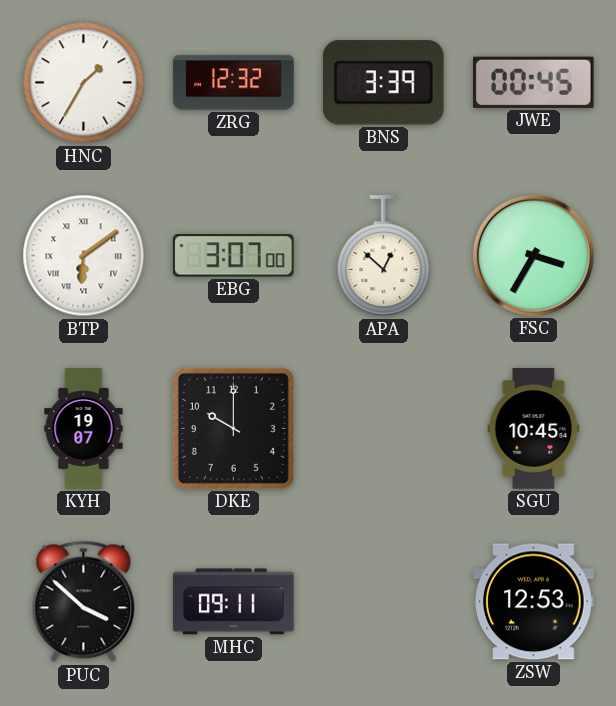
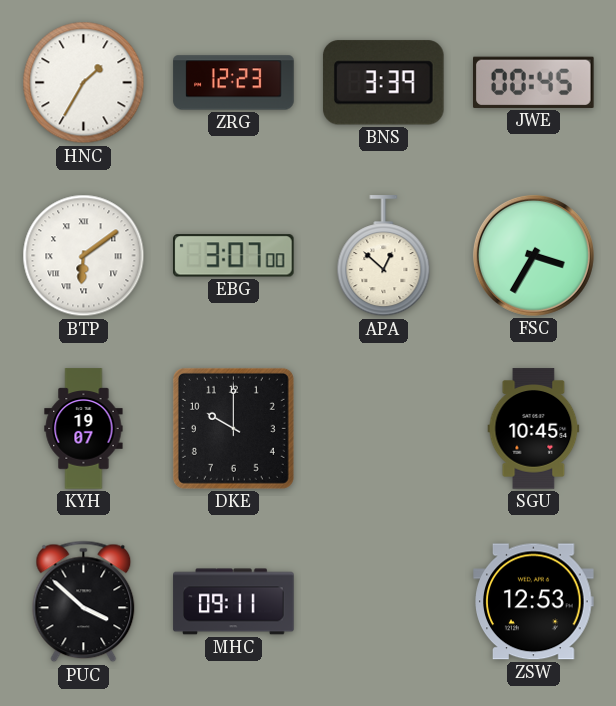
ZRG: 12:32 -> 12:23
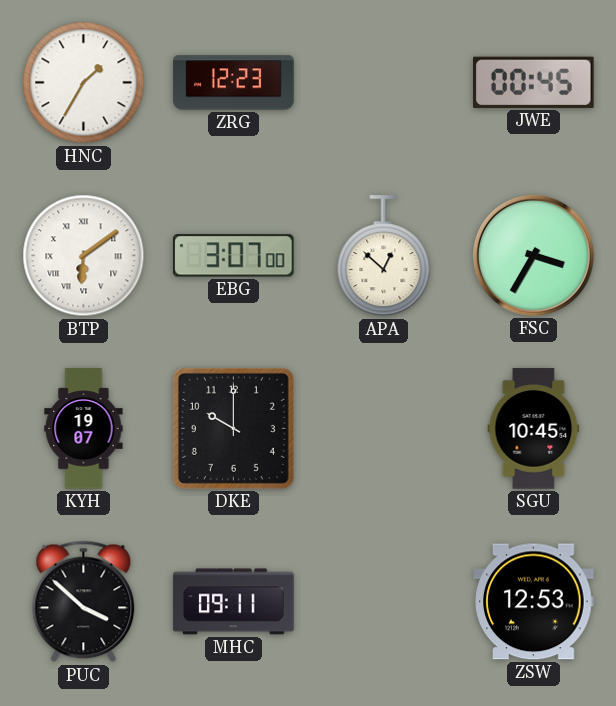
BNS: 3:39 -> none
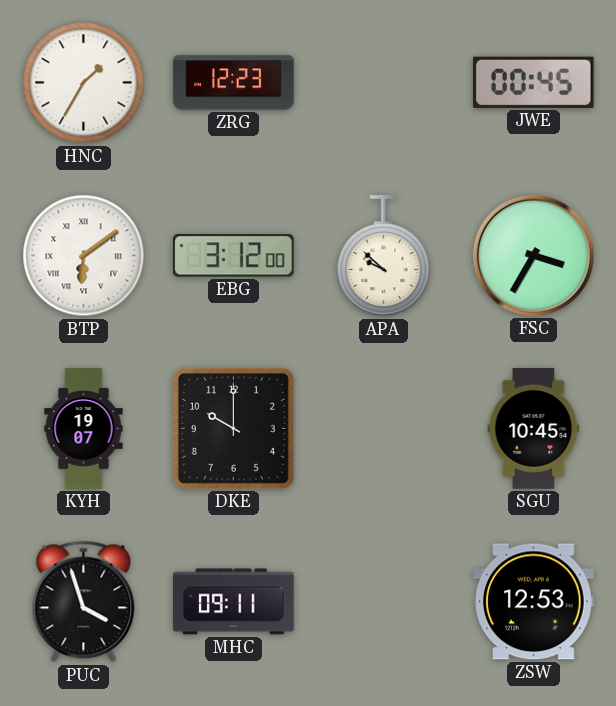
EBG: 3:07 -> 3:12
APA: 12:52 -> 9:52
PUC: 3:52 -> 3:57
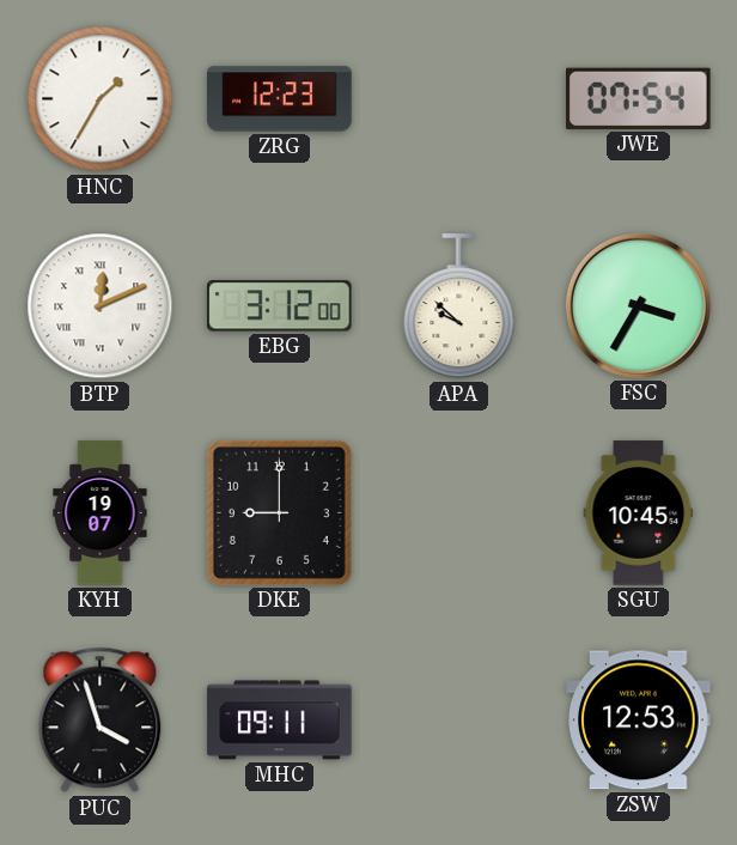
JWE: 00:45 -> 07:54
BTP: 6:09 -> 12:11
DKE: 10:00 -> 9:00
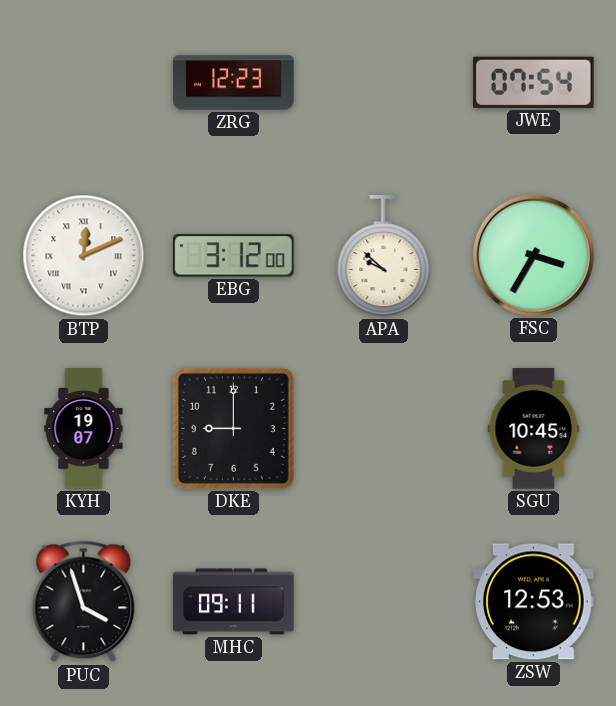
HNC: 1:35 -> none
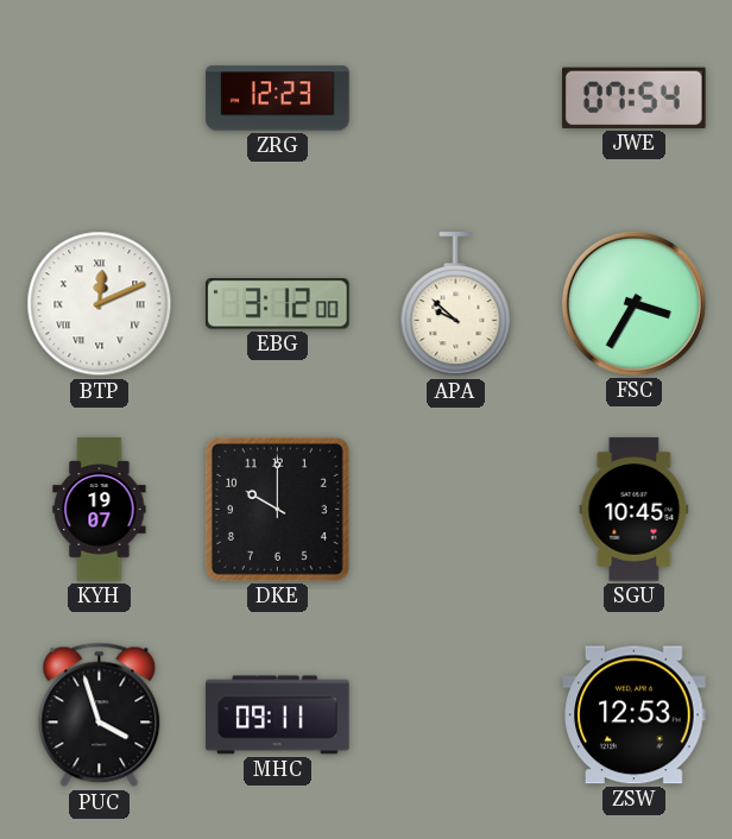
DKE: 9:00 -> 10:00
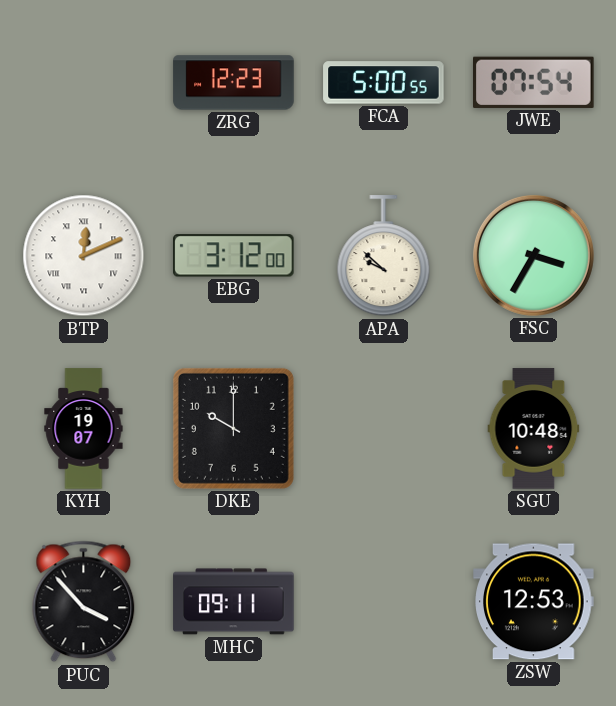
FCA: none -> 5:00
SGU: 10:45 -> 10:48
PUC: 3:57 -> 3:53
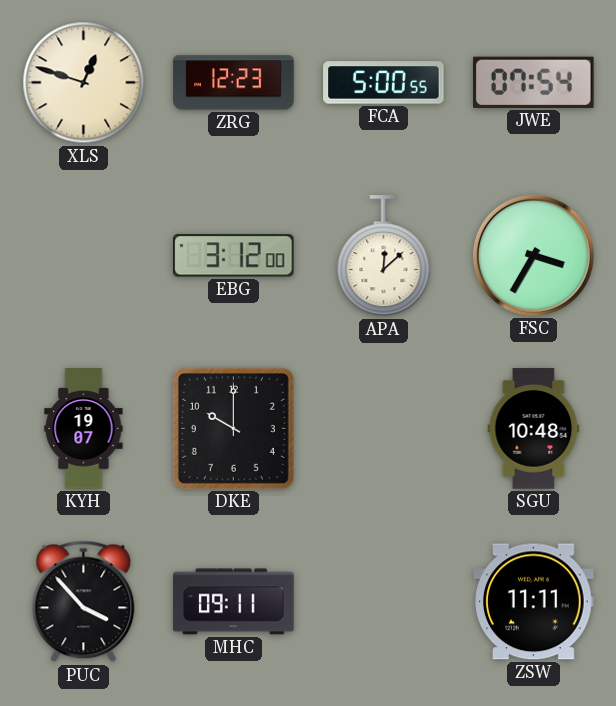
XLS: none -> 12:48
BTP: 12:11 -> none
APA: 9:52 -> 12:08
ZSW: 12:53 -> 11:11
